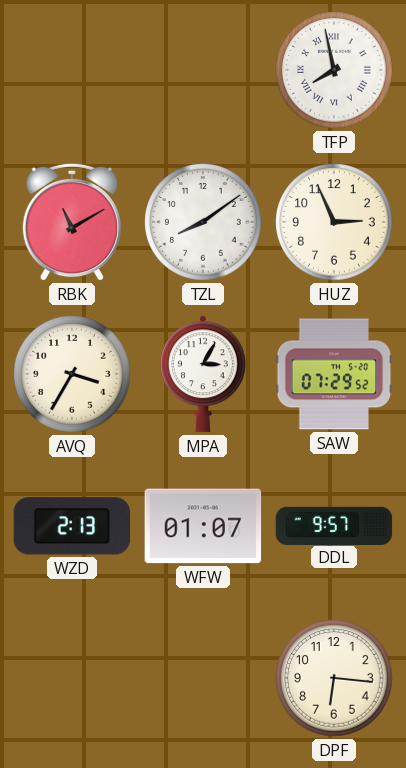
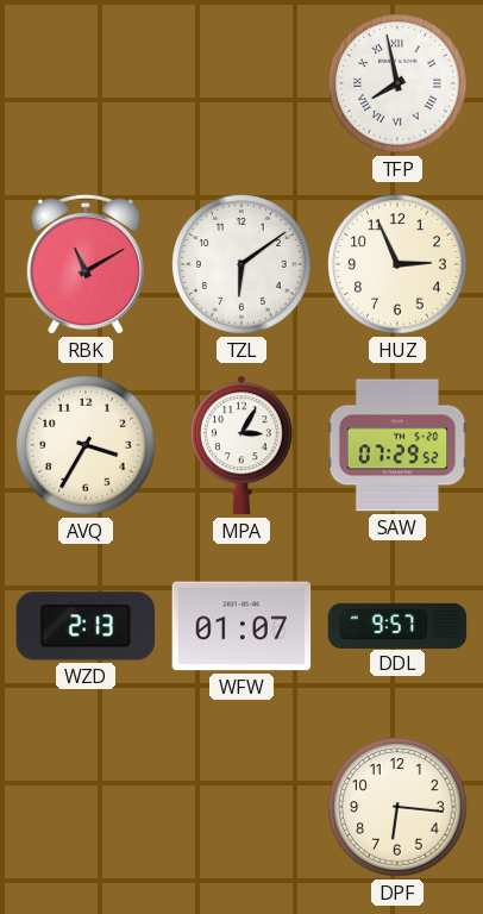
TZL: 8:09 -> 6:09
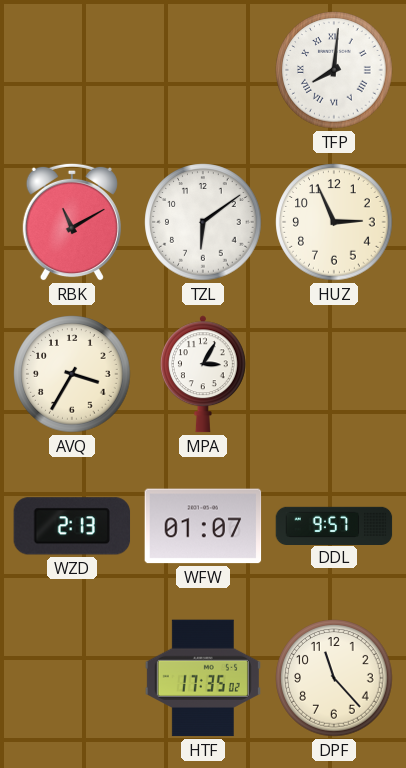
TFP: 7:58 -> 8:01
SAW: 07:29 -> none
HTF: none -> 17:35
DPF: 6:16 -> 11:23
